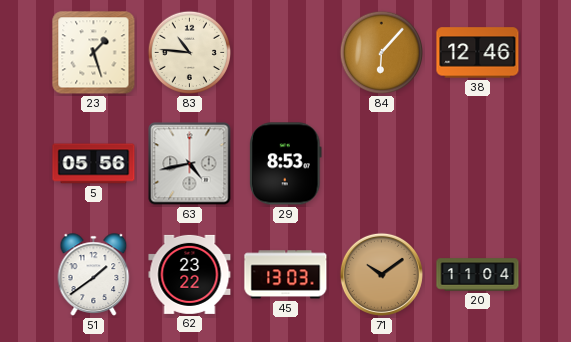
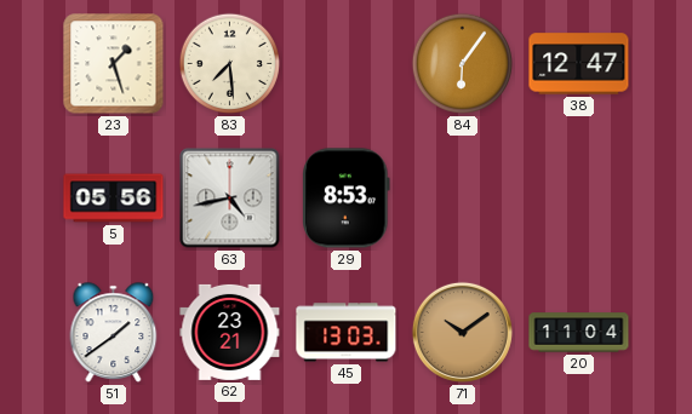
83: 10:46 -> 7:29
84: 6:07 -> 6:06
38: 12:46 -> 12:47
62: 23:22 -> 23:21
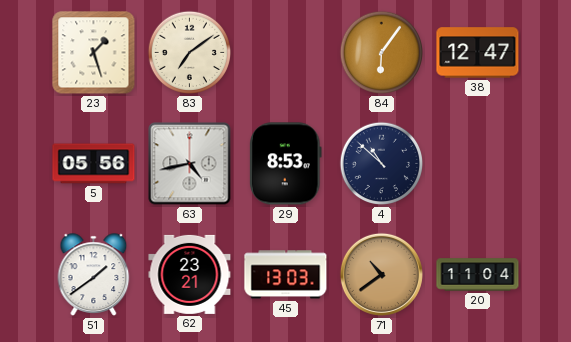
83: 7:29 -> 7:09
4: none -> 10:52
71: 10:09 -> 10:39
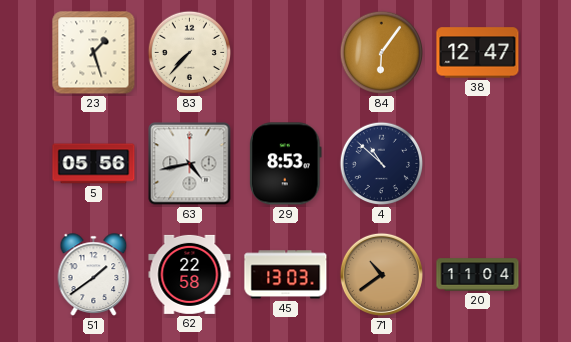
83: 7:09 -> 7:37
62: 23:21 -> 22:58
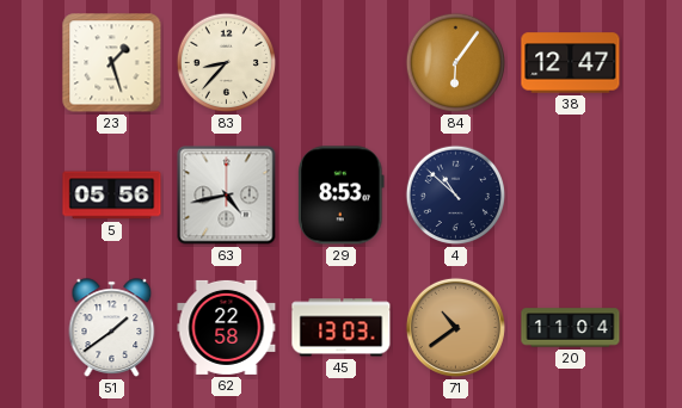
83: 7:37 -> 8:37
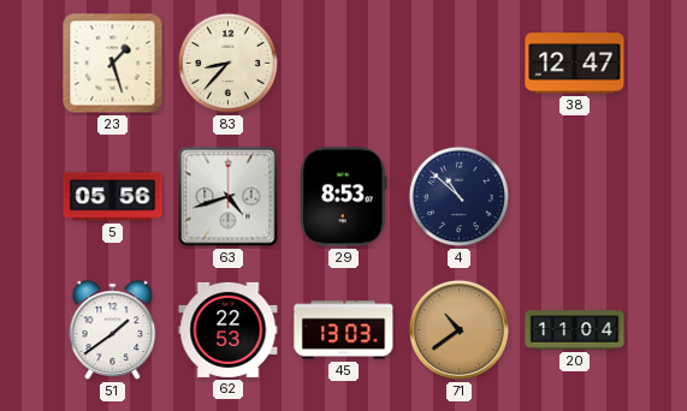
84: 6:06 -> none
63: 4:43 -> 4:42
62: 22:58 -> 22:53
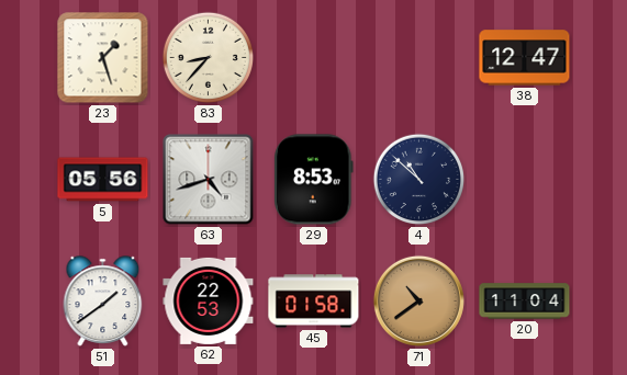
45: 13:03 -> 01:58
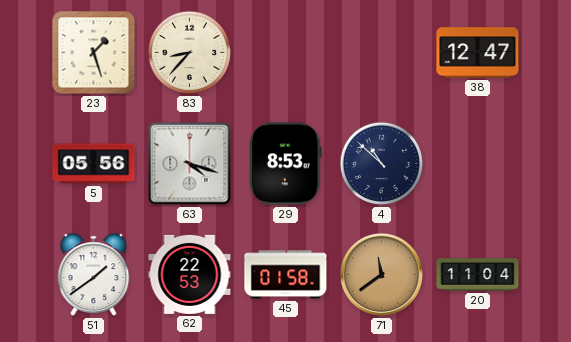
63: 4:42 -> 4:18
71: 10:39 -> 11:39
